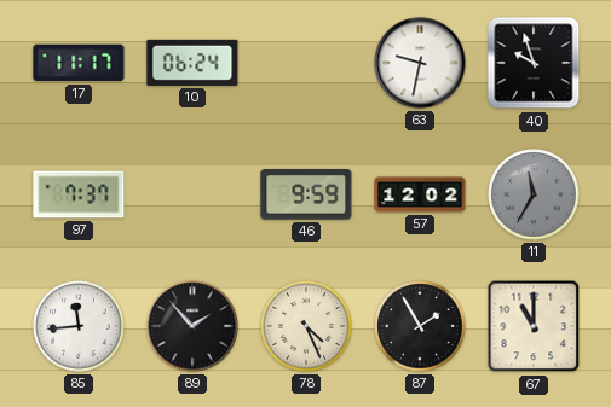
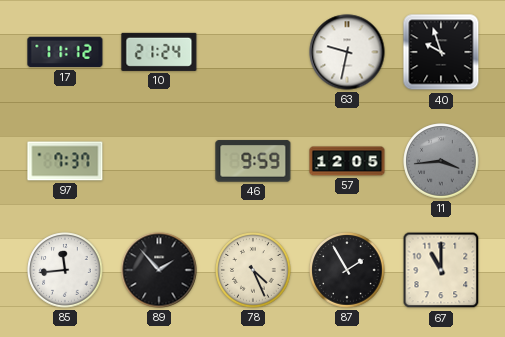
17: 11:17 -> 11:12
10: 06:24 -> 21:24
57: 12:02 -> 12:05
11: 11:35 -> 3:44
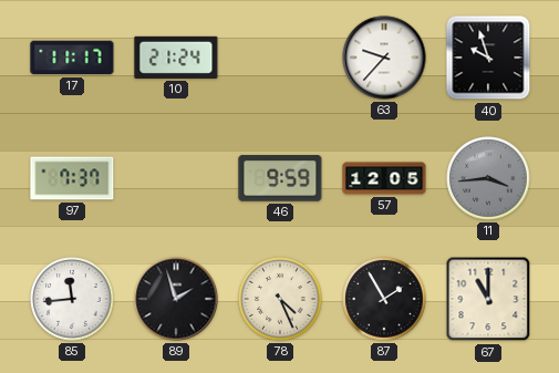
17: 11:12 -> 11:17
63: 9:32 -> 9:37
89: 1:53 -> 1:57
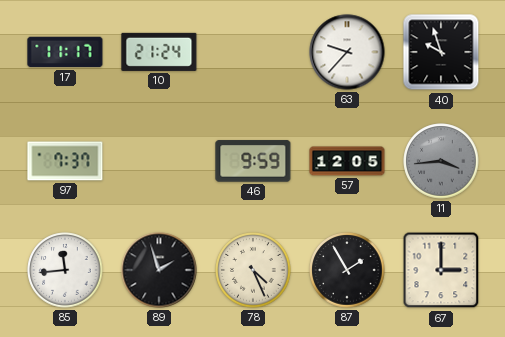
67: 11:00 -> 3:00
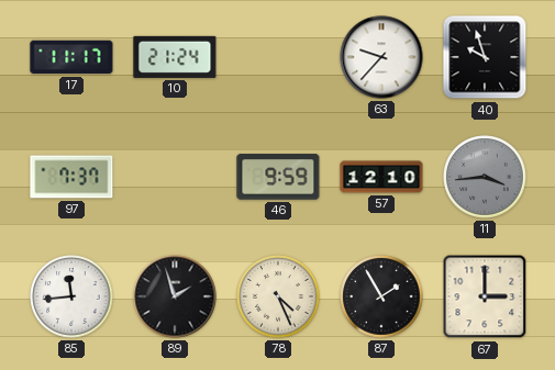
57: 12:05 -> 12:10
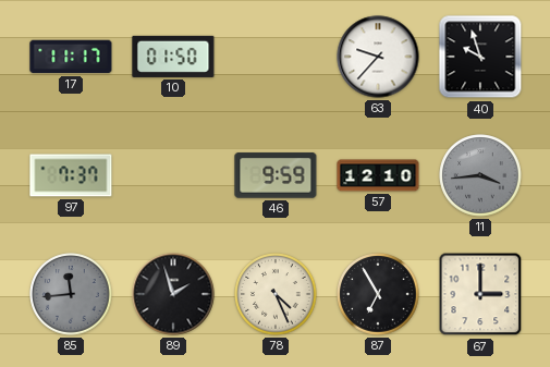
10: 21:24 -> 01:50
85 dial: white -> grey
87: 1:55 -> 6:55
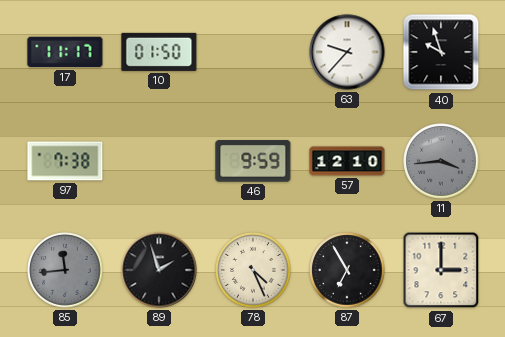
97: 7:37 -> 7:38
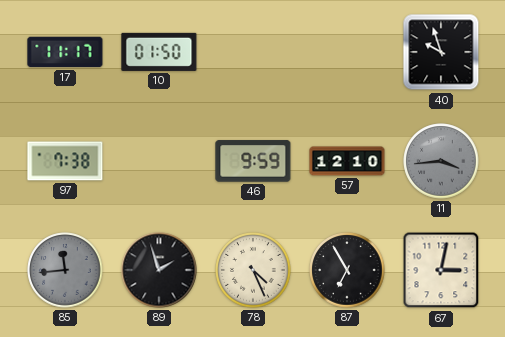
63: 9:37 -> none
67: 3:00 -> 3:02
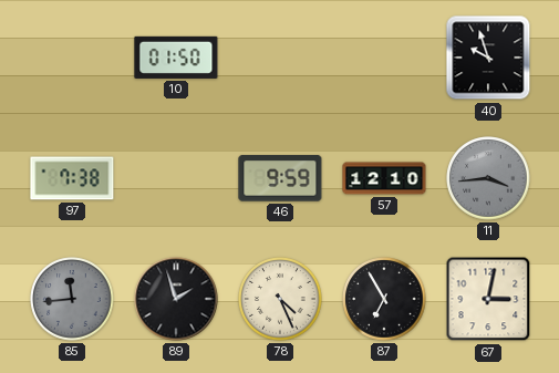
17: 11:17 -> none
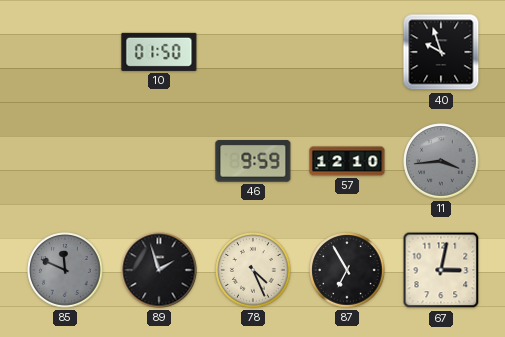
97: 7:38 -> none
85: 11:44 -> 11:49
